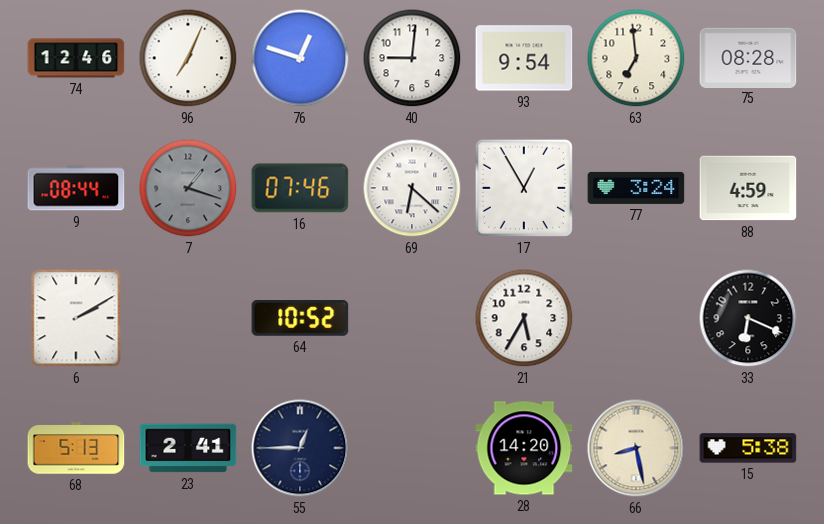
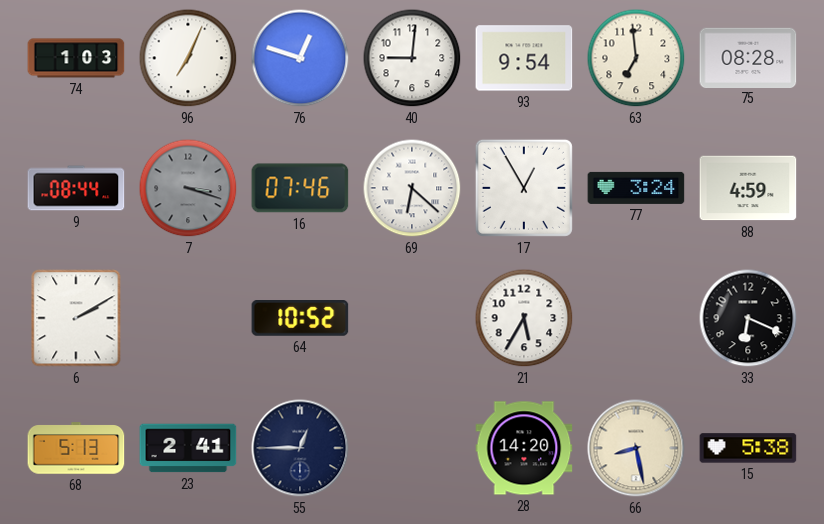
74: 12:46 -> 1:03
7: 1:18 -> 3:18
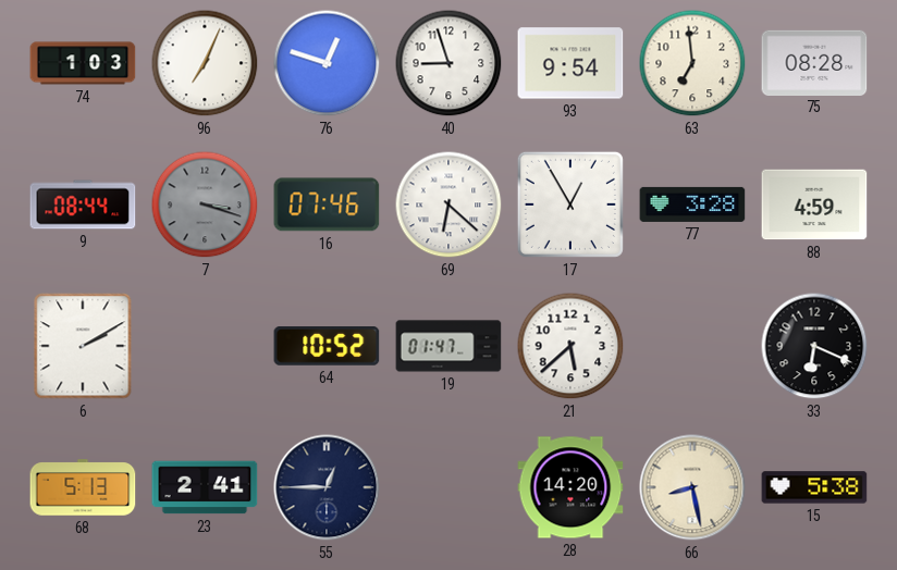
40: 9:01 -> 8:57
77: 3:24 -> 3:28
19: none -> 01:47
21: 5:35 -> 5:38
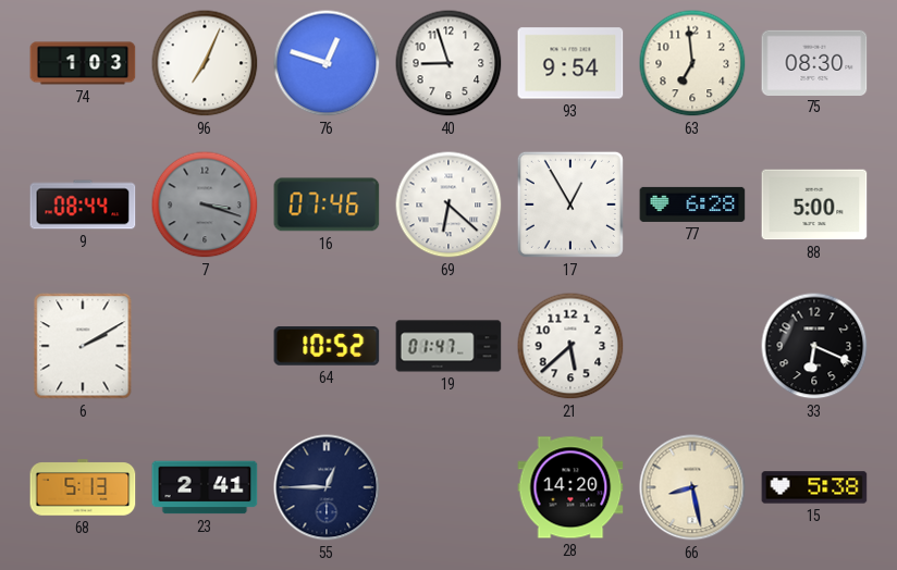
75: 08:28 -> 08:30
77: 3:28 -> 6:28
88: 4:59 -> 5:00
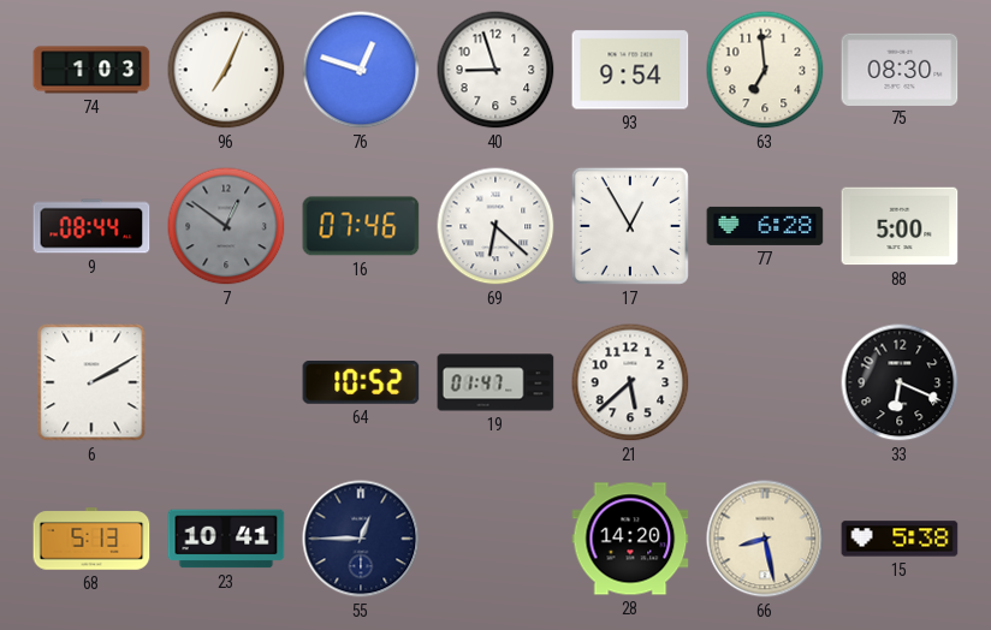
7: 3:18 -> 12:51
23: 2:41 -> 10:41
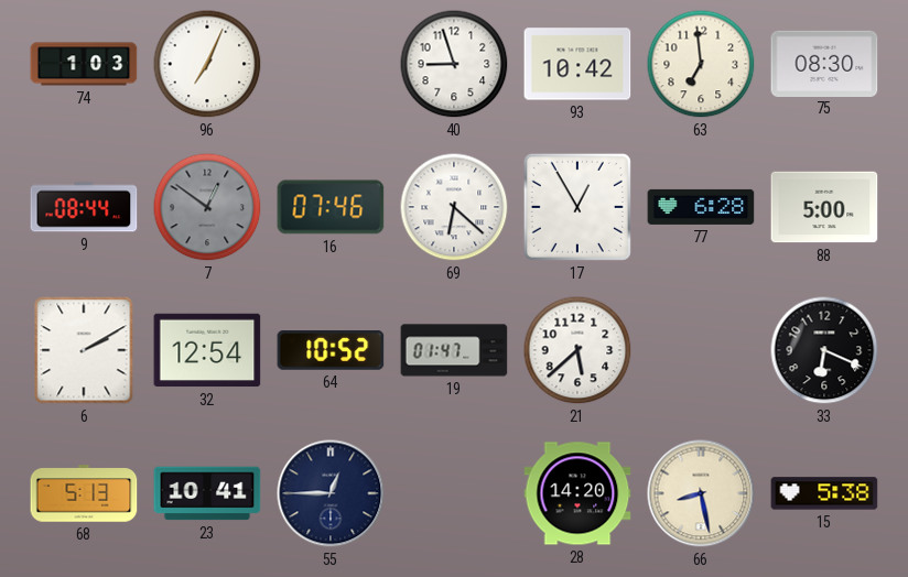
76: 12:48 -> none
93: 9:54 -> 10:42
32: none -> 12:54
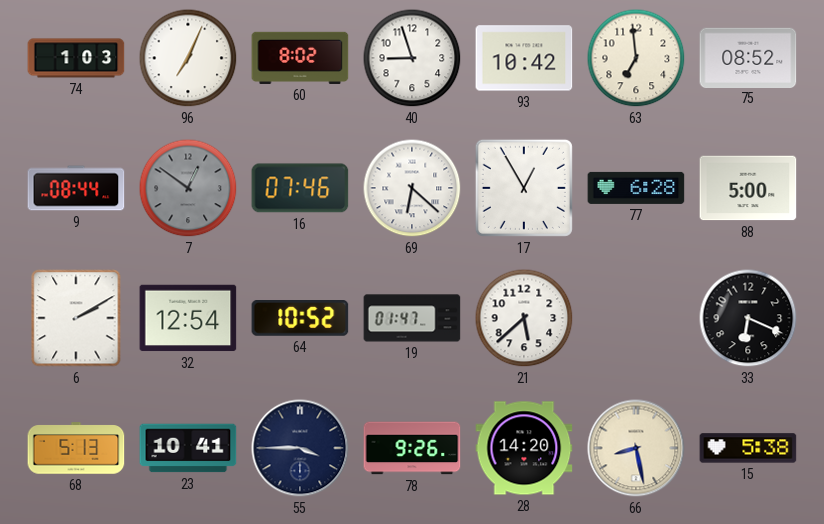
60: none -> 8:02
75: 08:30 -> 08:52
55: 12:45 -> 3:45
78: none -> 9:26
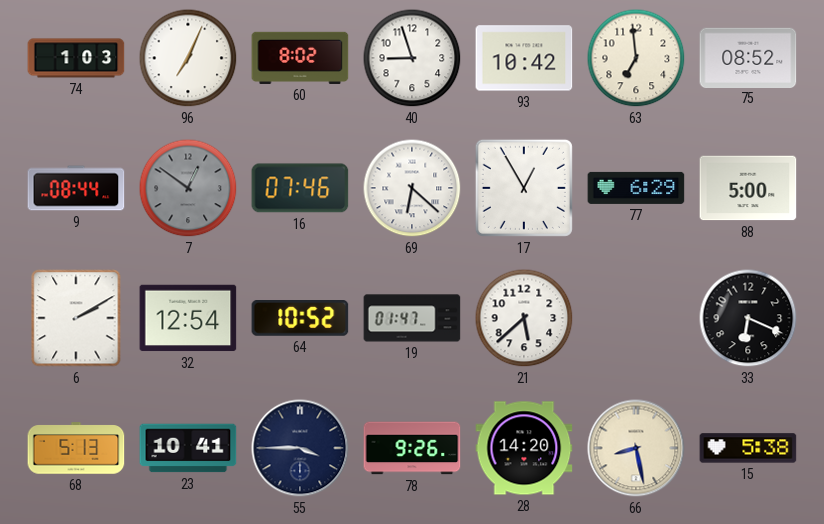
77: 6:28 -> 6:29
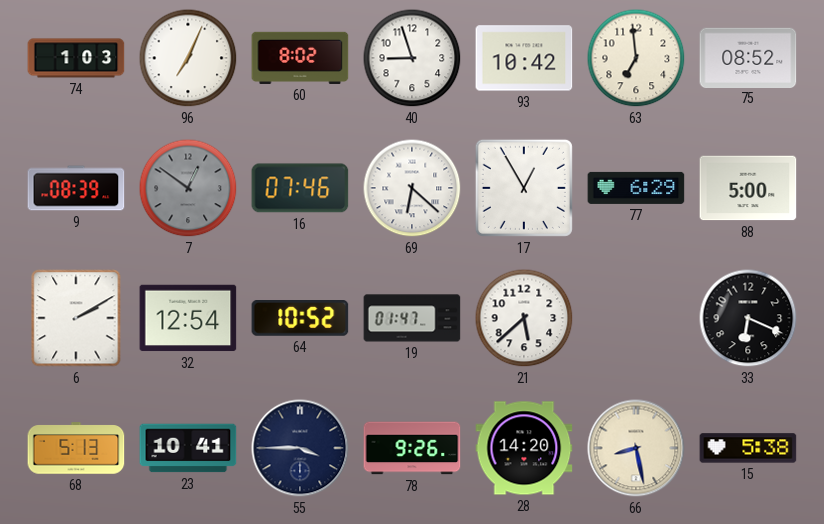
9: 08:44 -> 08:39
